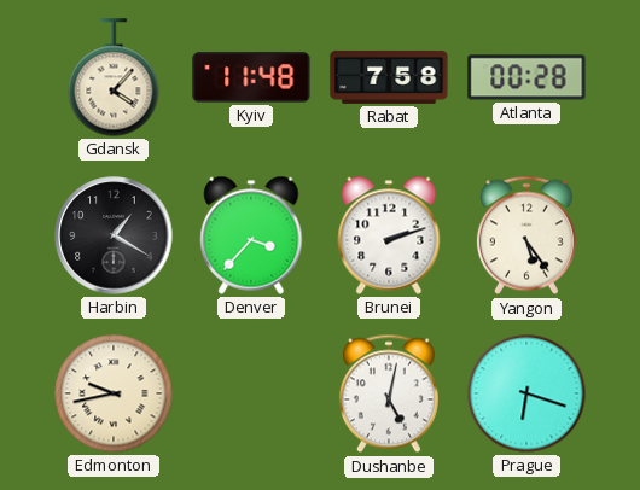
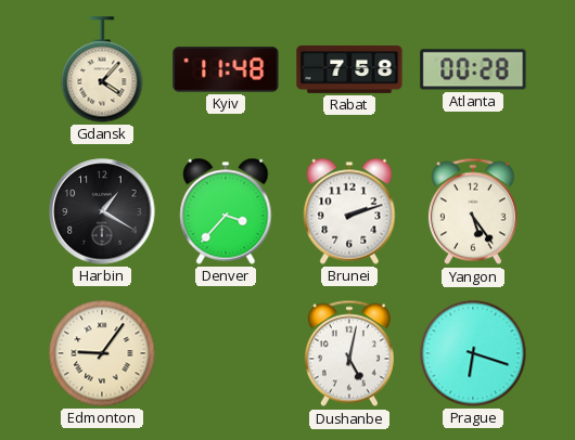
Edmonton: 9:43 -> 9:06
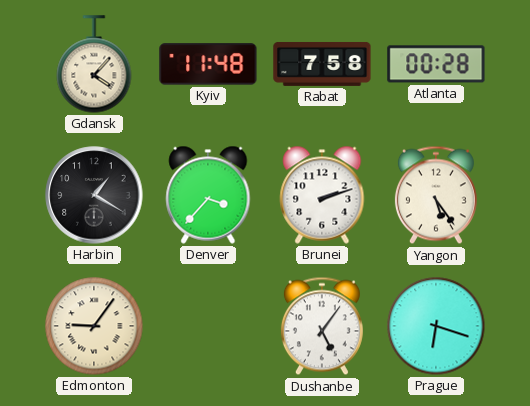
Dushanbe: 5:02 -> 5:06
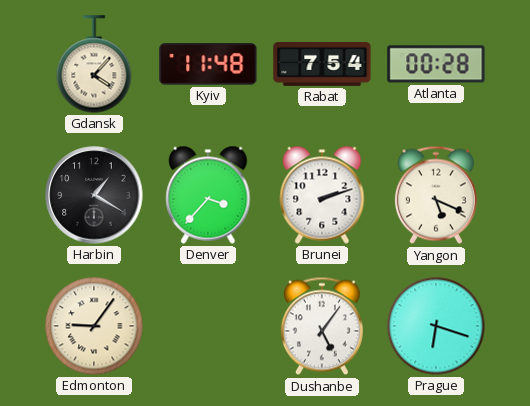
Rabat: 7:58 -> 7:54
Yangon: 5:24 -> 5:19
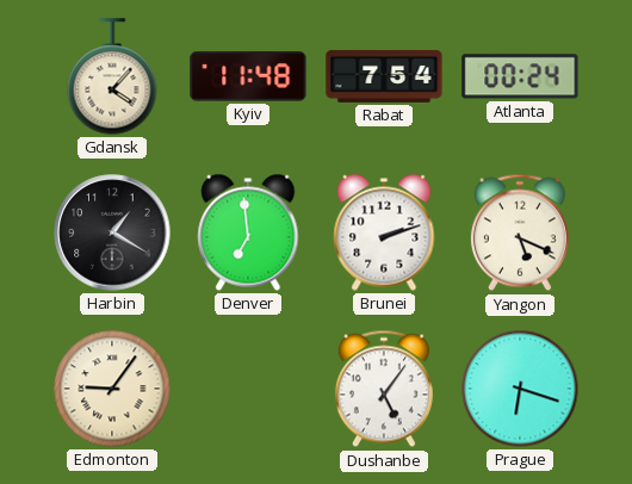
Atlanta: 00:28 -> 00:24
Denver: 3:37 -> 6:59
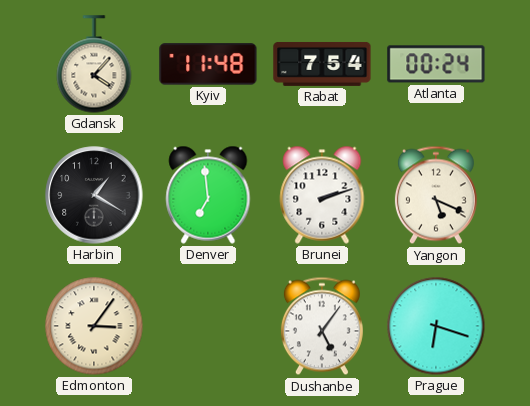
Edmonton: 9:06 -> 3:06
